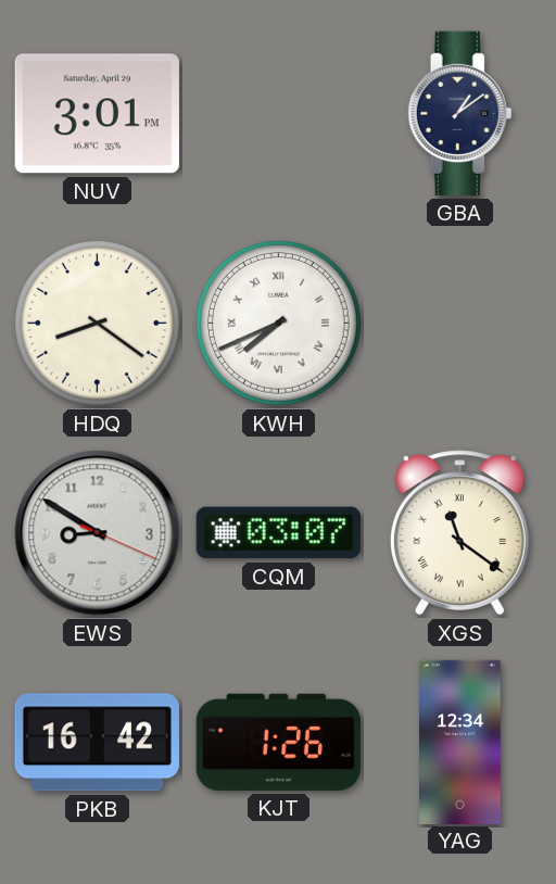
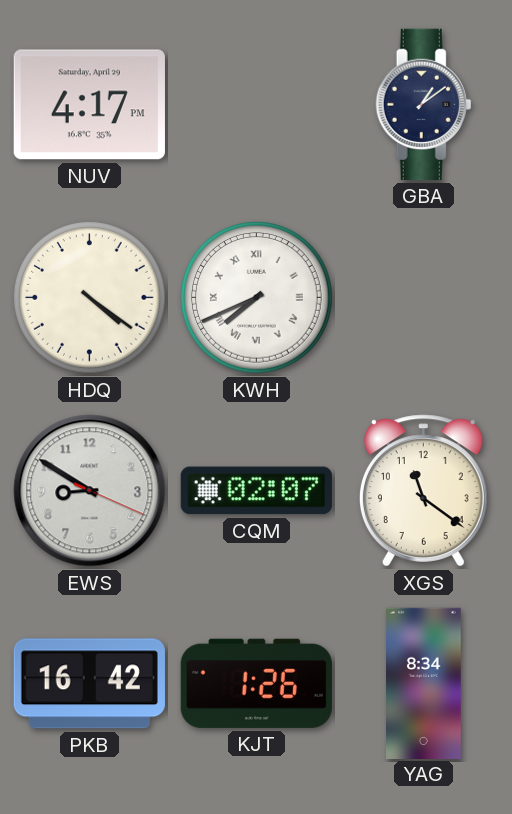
NUV: 3:01 -> 4:17
HDQ: 8:21 -> 4:21
CQM: 03:07 -> 02:07
XGS numerals: Roman -> Arabic
YAG: 12:34 -> 8:34
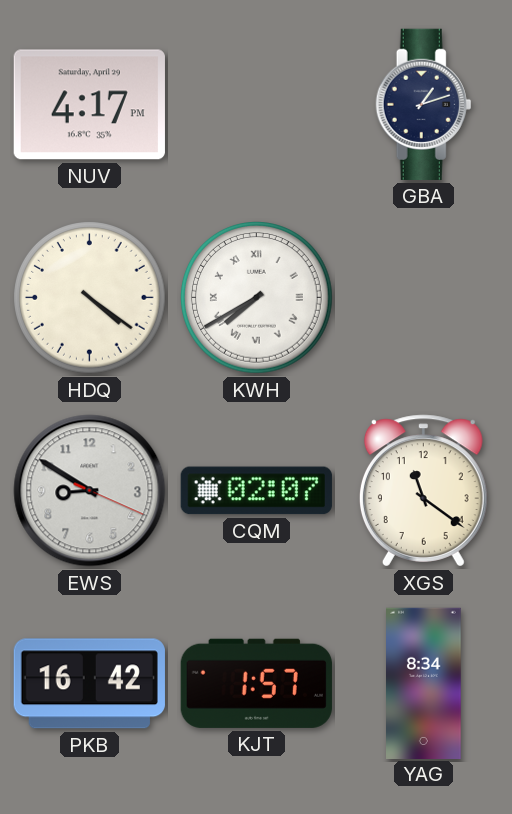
GBA: 1:09 -> 1:12
KWH: 7:41 -> 7:40
KJT: 1:26 -> 1:57
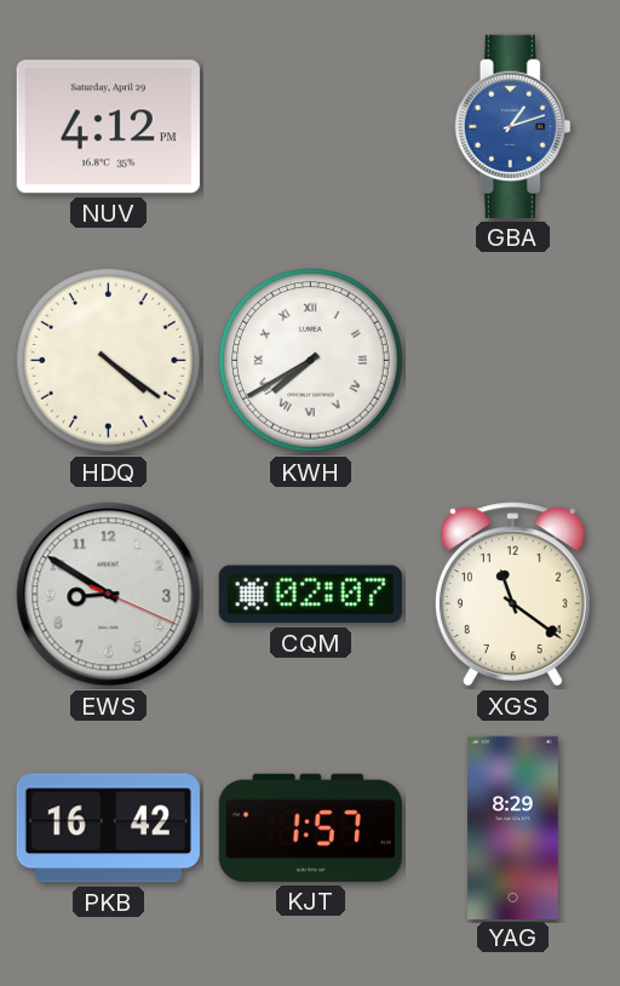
NUV: 4:17 -> 4:12
GBA dial: navy -> blue
YAG: 8:34 -> 8:29
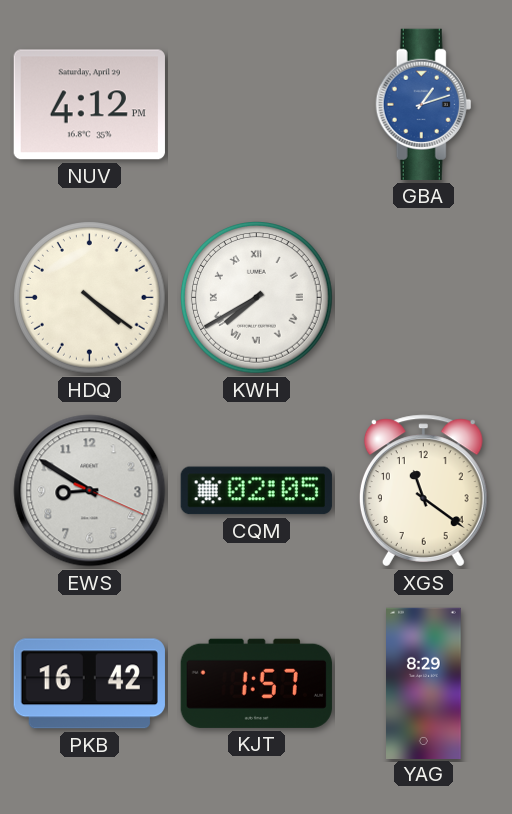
CQM: 02:07 -> 02:05
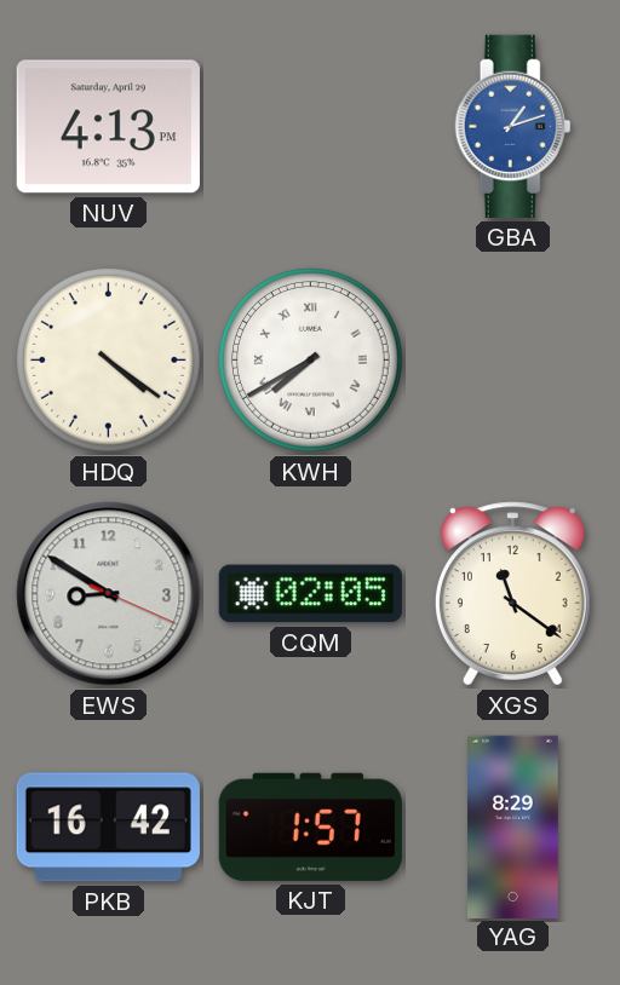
NUV: 4:12 -> 4:13
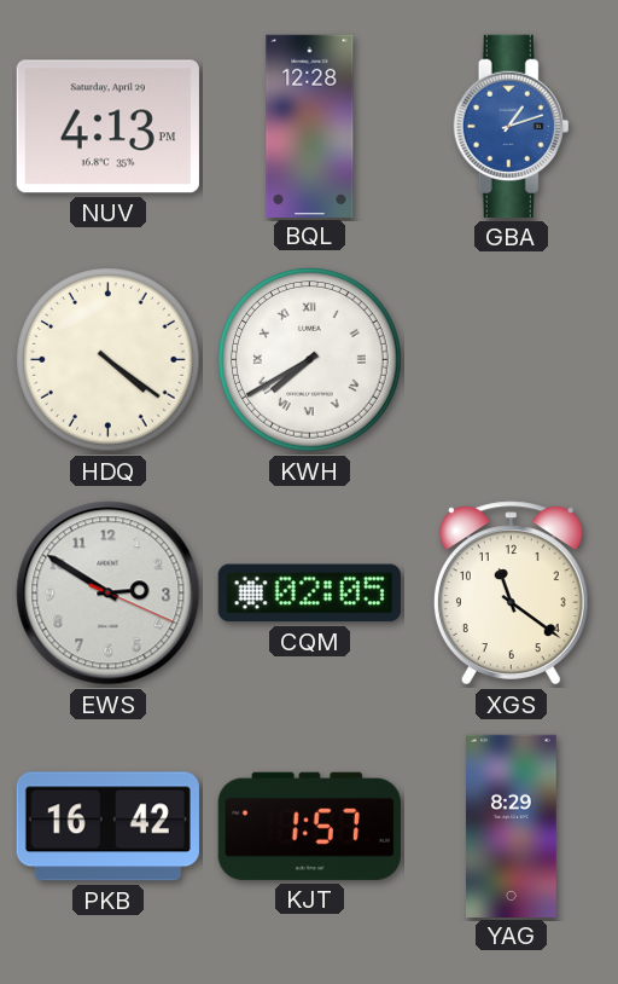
BQL: none -> 12:28
EWS: 8:50 -> 2:50
